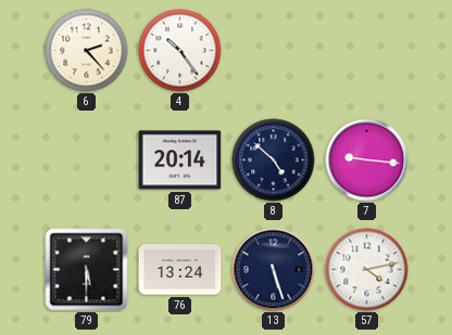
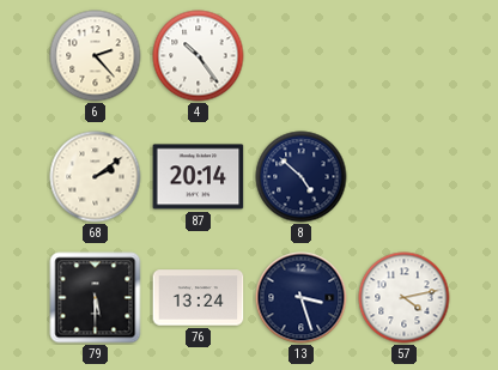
68: none -> 2:09
7: 9:16 -> none
13: 5:27 -> 3:27
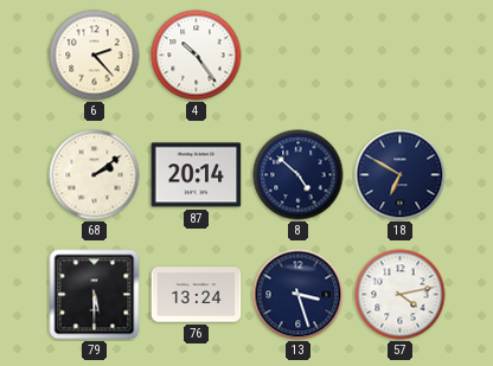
18: none -> 6:50
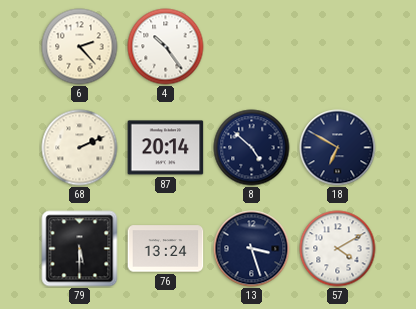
68: 2:09 -> 2:11
57: 4:13 -> 4:10
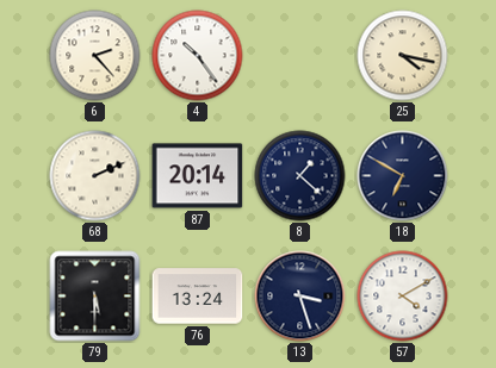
25: none -> 4:17
8: 4:52 -> 1:22
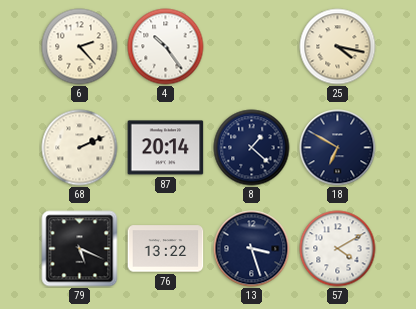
79: 5:30 -> 5:19
76: 13:24 -> 13:22
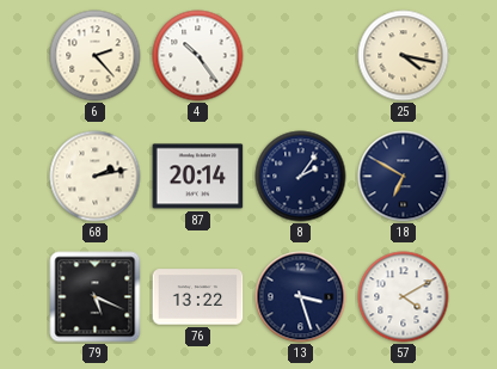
68: 2:11 -> 2:13
8: 1:22 -> 2:06
